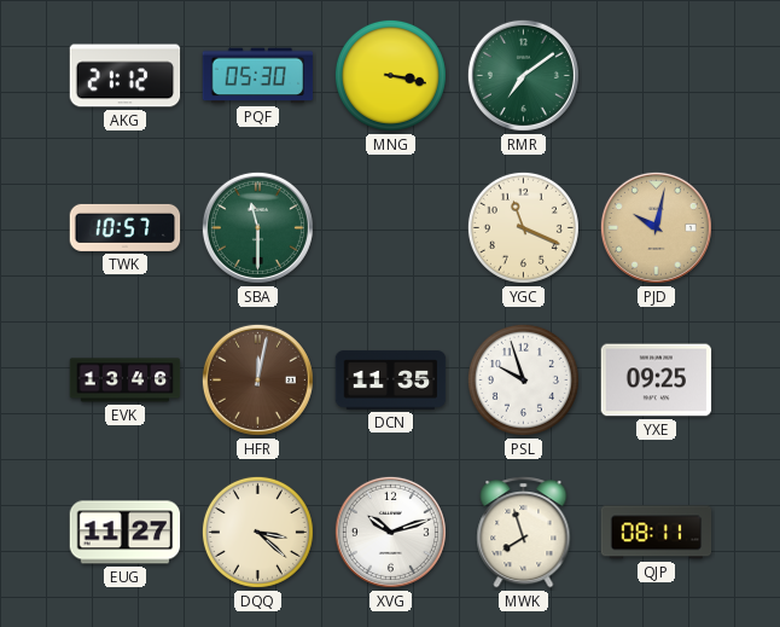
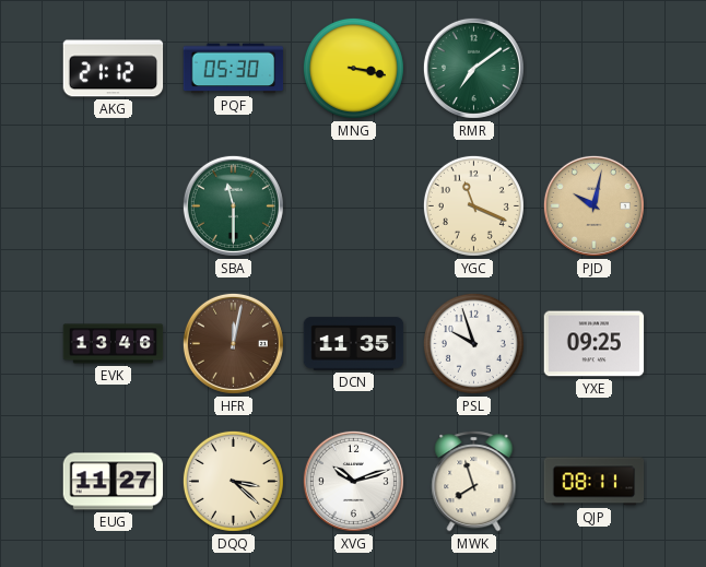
TWK: 10:57 -> none
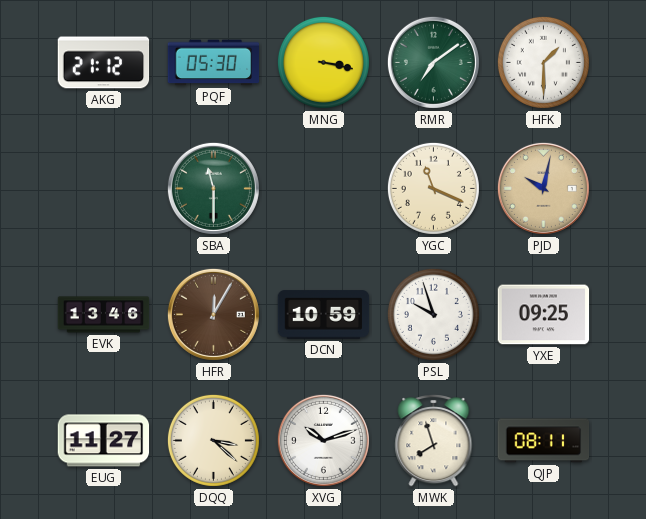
HFK: none -> 1:30
HFR: 12:02 -> 12:05
DCN: 11:35 -> 10:59
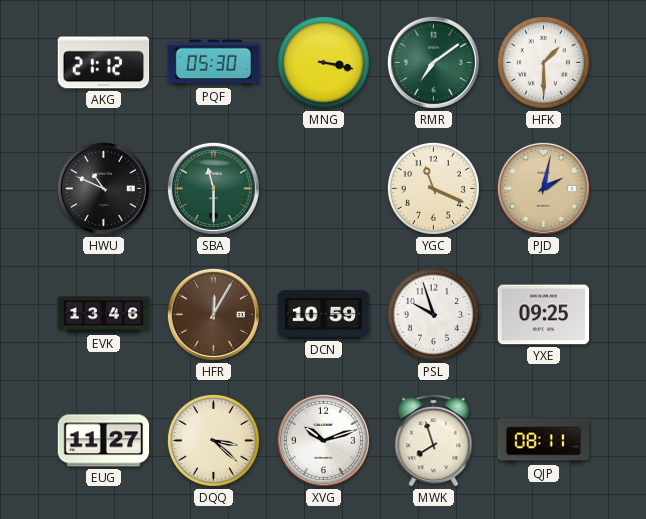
HWU: none -> 10:49
PJD: 10:02 -> 2:02
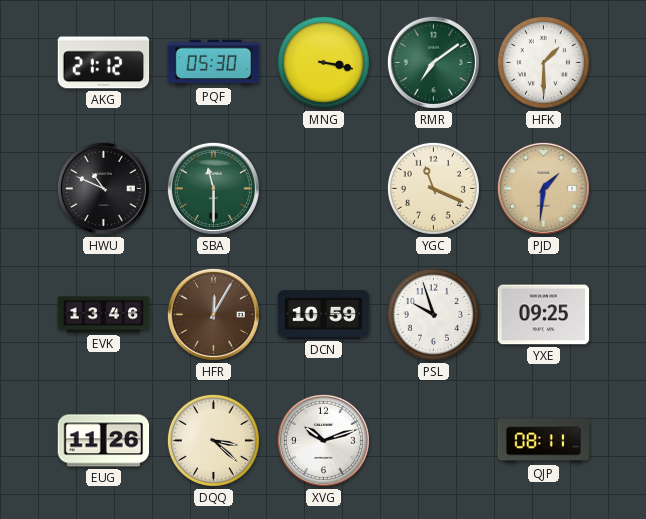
PJD: 2:02 -> 1:31
EUG: 11:27 -> 11:26
MWK: 7:57 -> none
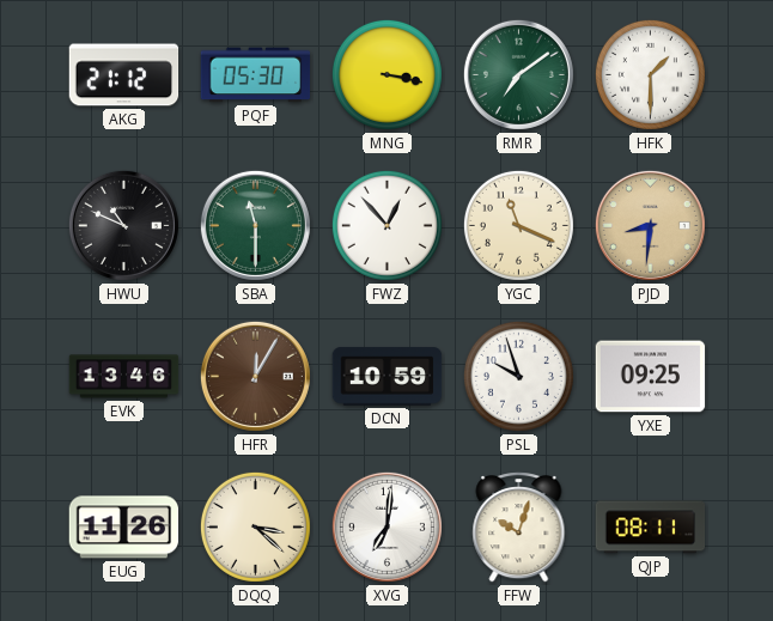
FWZ: none -> 12:53
PJD: 1:31 -> 8:31
XVG: 10:12 -> 7:01
FFW: none -> 10:03
